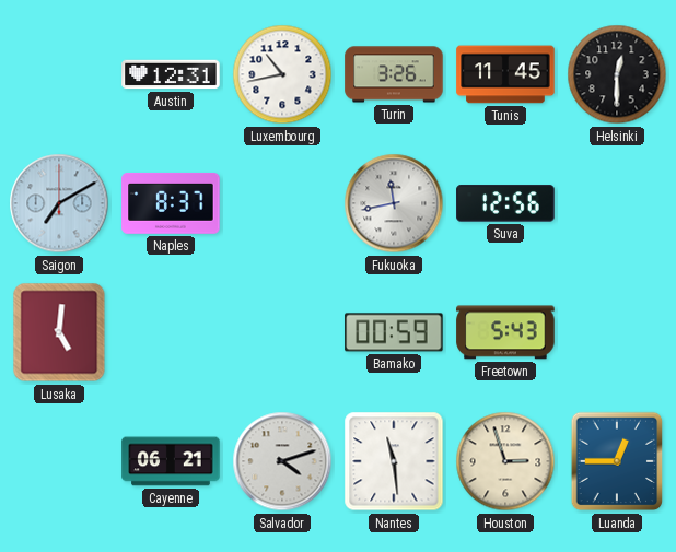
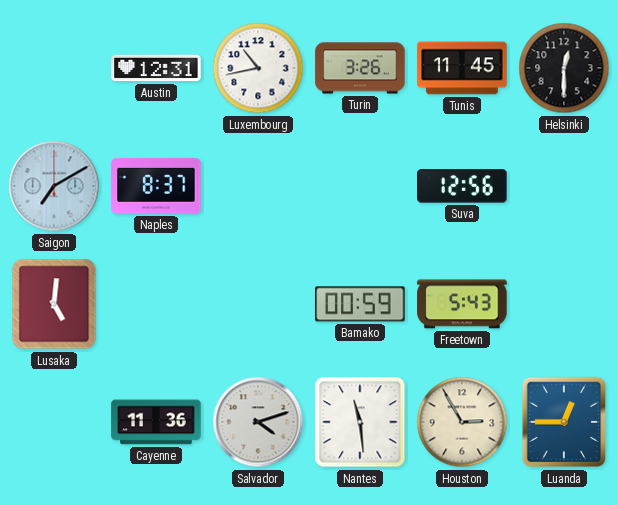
Fukuoka: 11:43 -> none
Cayenne: 06:21 -> 11:36
Houston: 2:57 -> 2:55
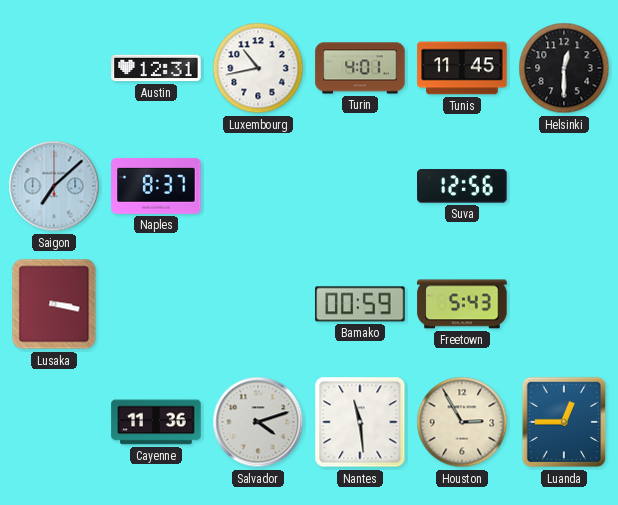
Turin: 3:26 -> 4:01
Saigon: 7:10 -> 7:08
Lusaka: 5:01 -> 3:17
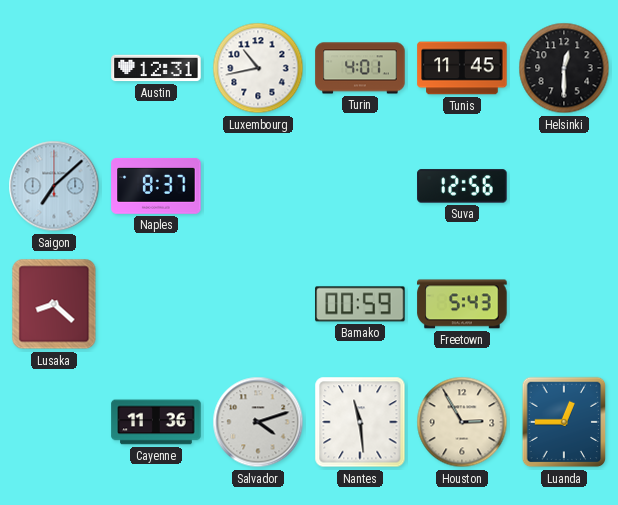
Lusaka: 3:17 -> 8:22
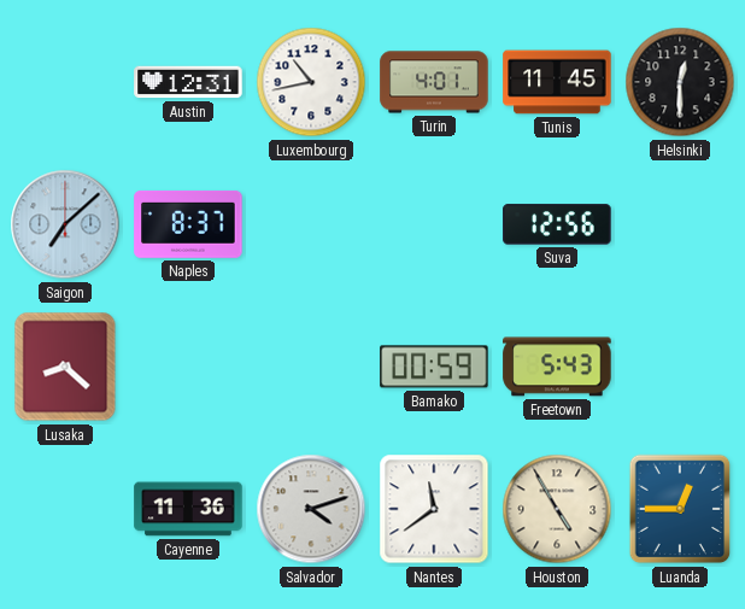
Nantes: 11:29 -> 11:39
Houston: 2:55 -> 4:55
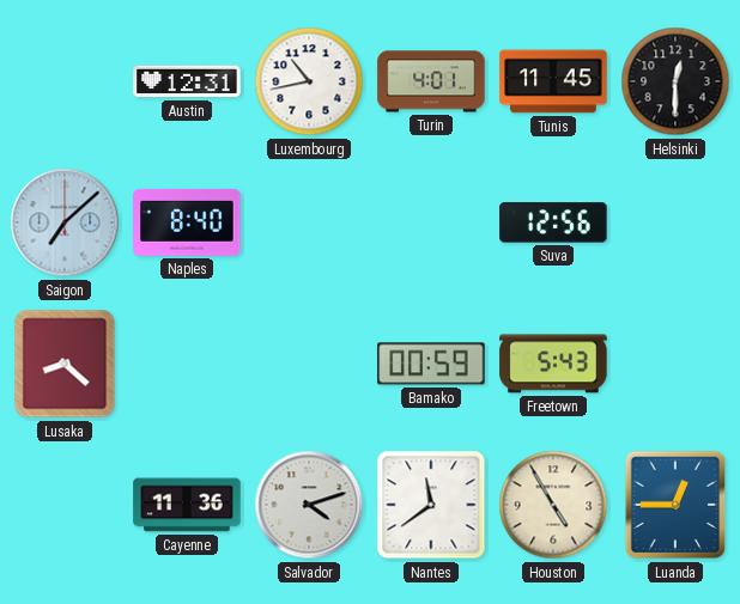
Naples: 8:37 -> 8:40
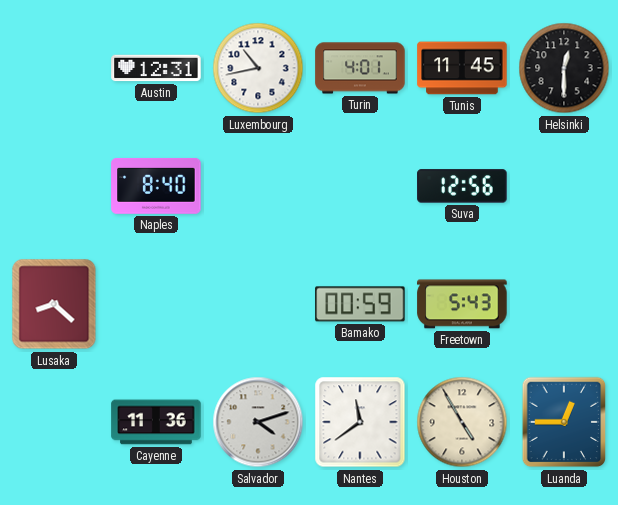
Saigon: 7:08 -> none
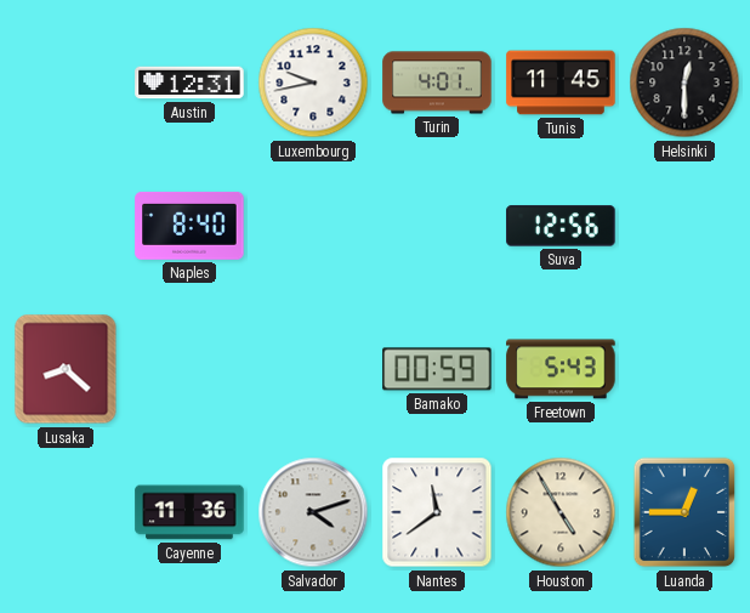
Luxembourg: 10:43 -> 9:43
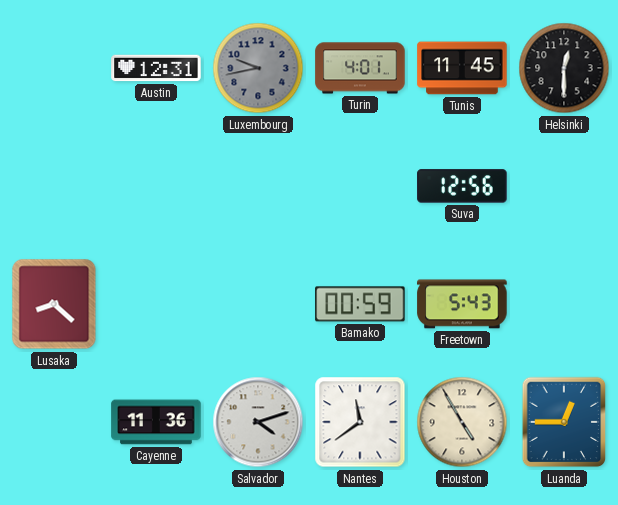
Luxembourg dial: white -> grey
Naples: 8:40 -> none
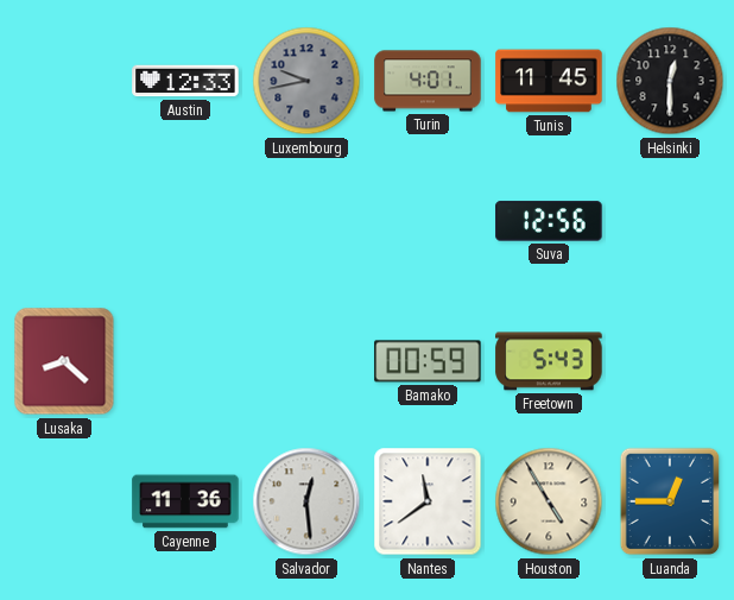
Austin: 12:31 -> 12:33
Salvador: 4:12 -> 12:29
